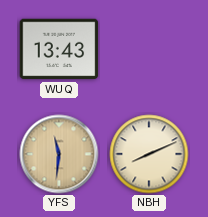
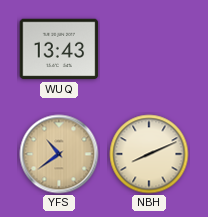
YFS: 11:31 -> 10:39
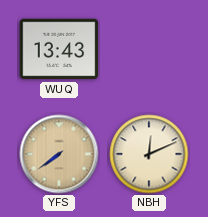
YFS: 10:39 -> 7:39
NBH: 8:11 -> 12:11
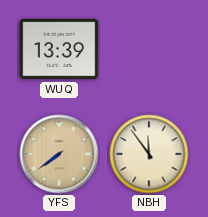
WUQ: 13:43 -> 13:39
NBH: 12:11 -> 11:54
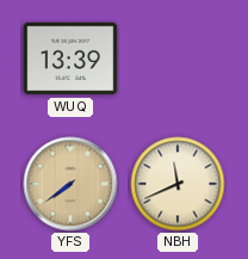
NBH: 11:54 -> 11:41
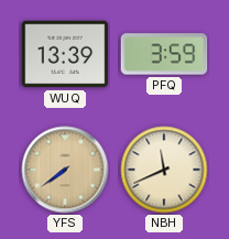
PFQ: none -> 3:59
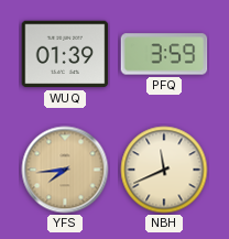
WUQ: 13:39 -> 01:39
YFS: 7:39 -> 7:44
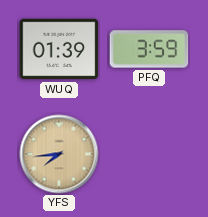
NBH: 11:41 -> none
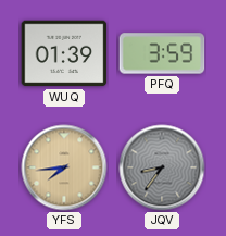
JQV: none -> 8:36
